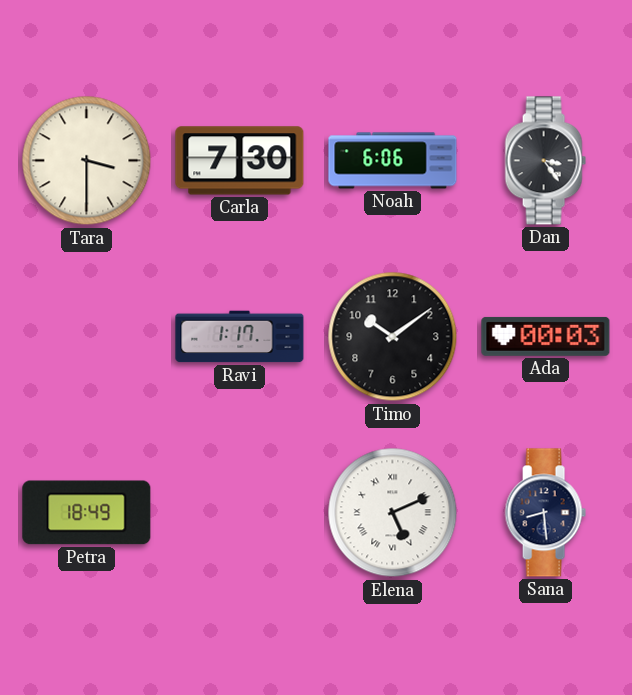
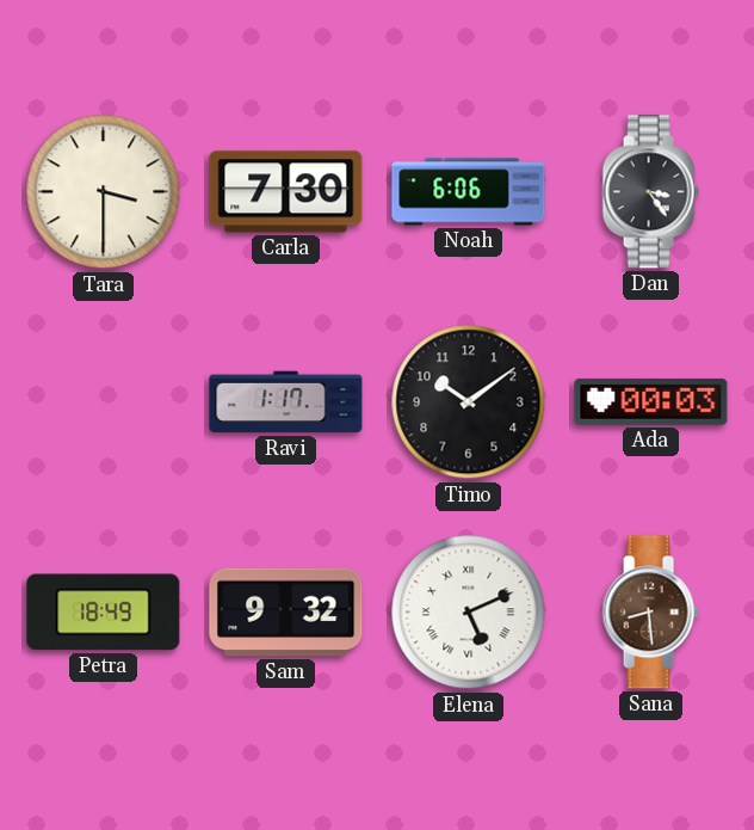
Sam: none -> 9:32
Sana dial: navy -> brown
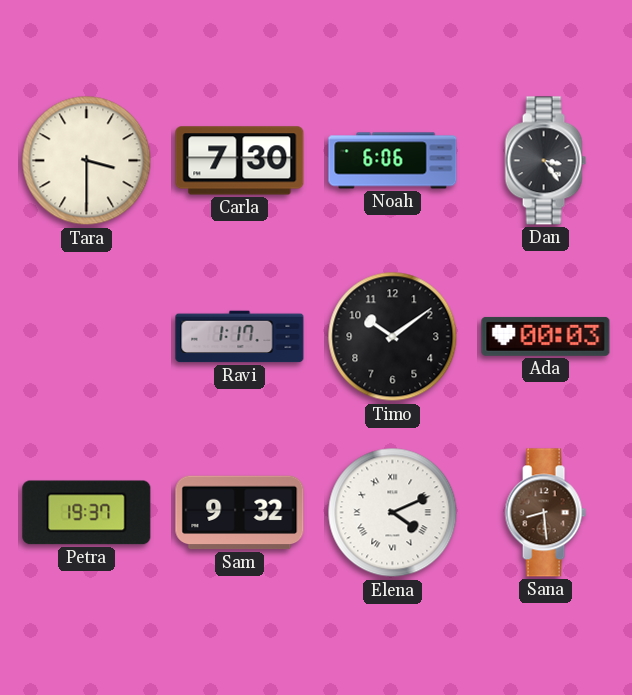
Petra: 18:49 -> 19:37
Elena: 5:11 -> 4:11
